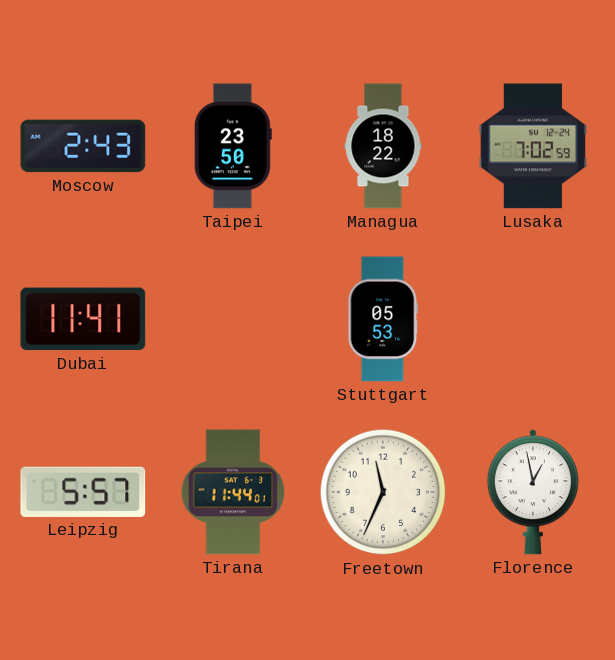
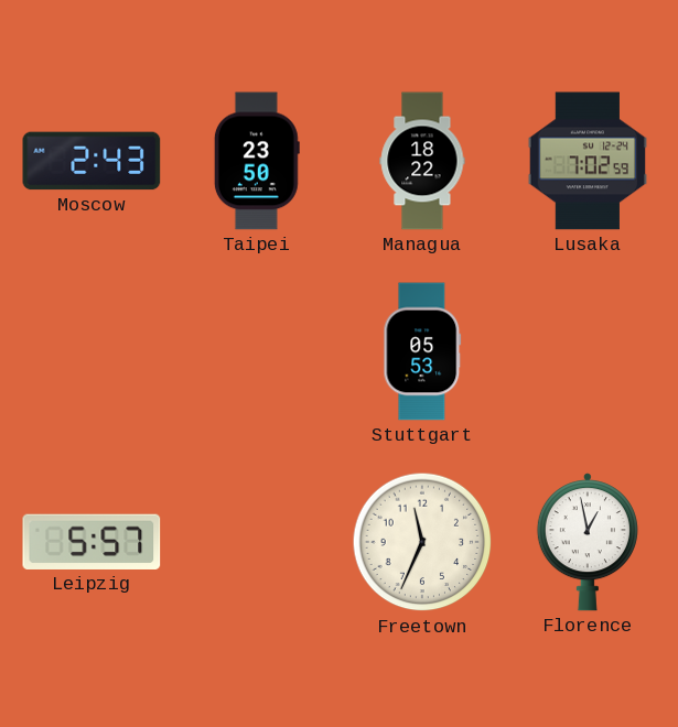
Dubai: 11:41 -> none
Tirana: 11:44 -> none
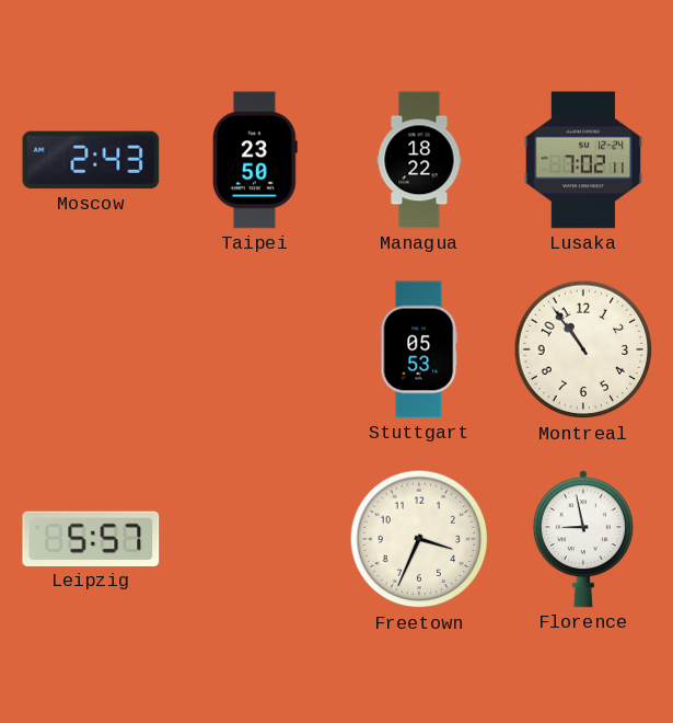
Lusaka: 7:02:59 -> 7:02:11
Montreal: none -> 10:54
Freetown: 11:34 -> 3:34
Florence: 12:58 -> 8:58
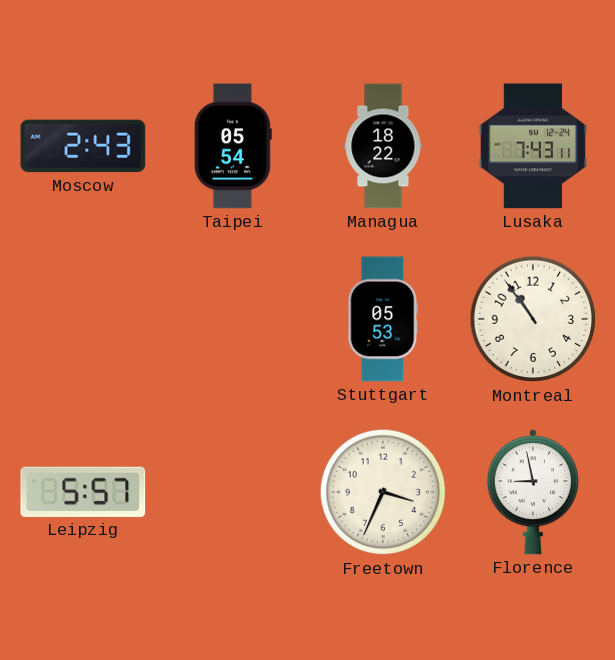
Taipei: 23:50 -> 05:54
Lusaka: 7:02 -> 7:43
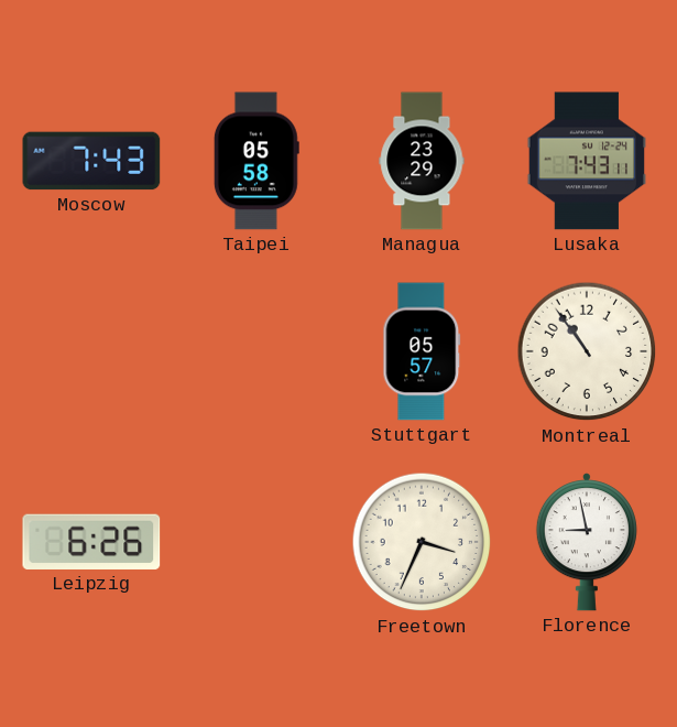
Moscow: 2:43 -> 7:43
Taipei: 05:54 -> 05:58
Managua: 18:22 -> 23:29
Stuttgart: 05:53 -> 05:57
Leipzig: 5:57 -> 6:26
